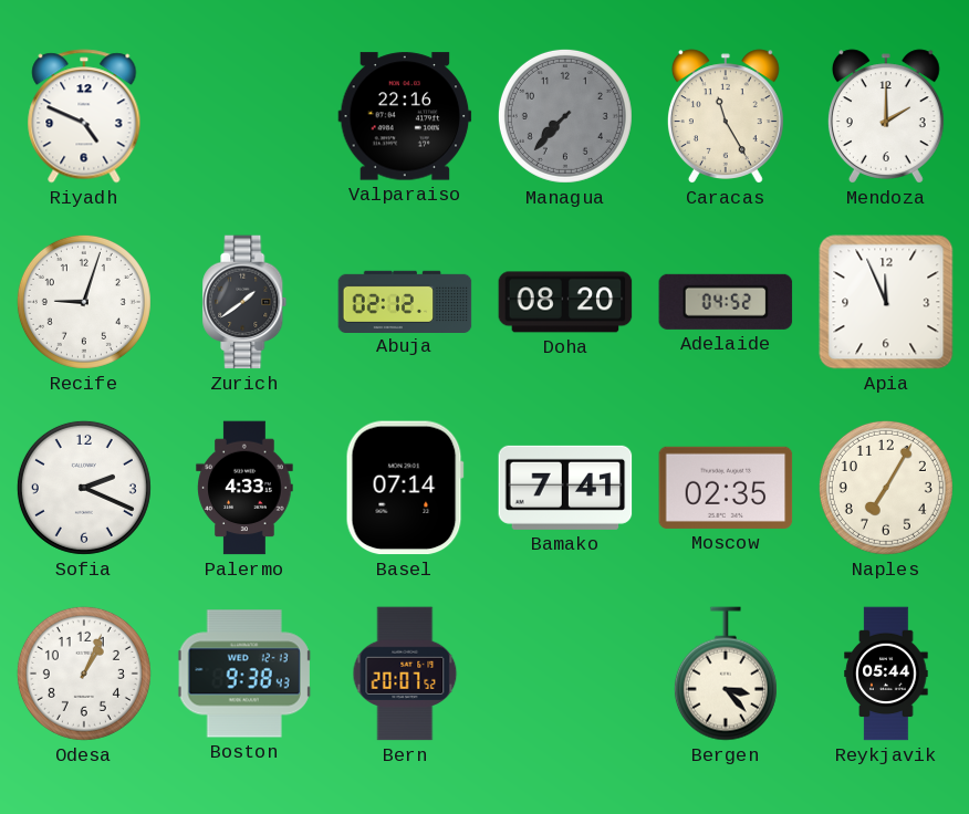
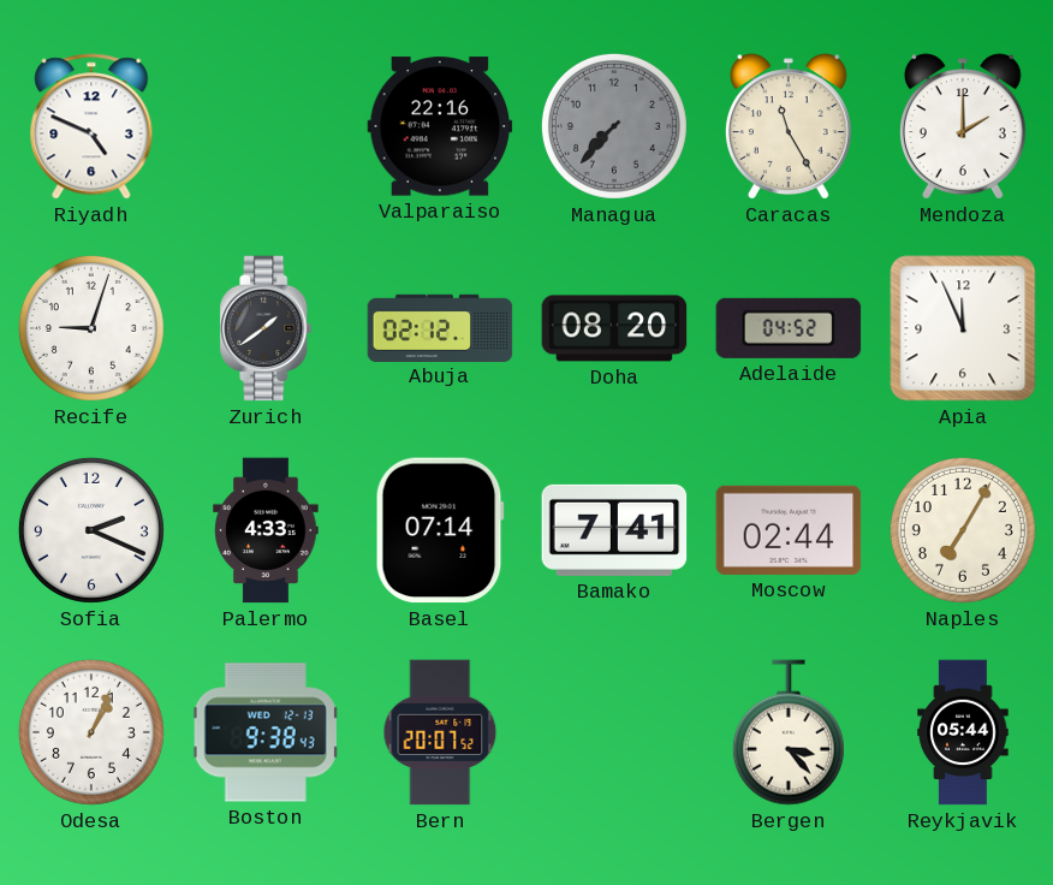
Moscow: 02:35 -> 02:44
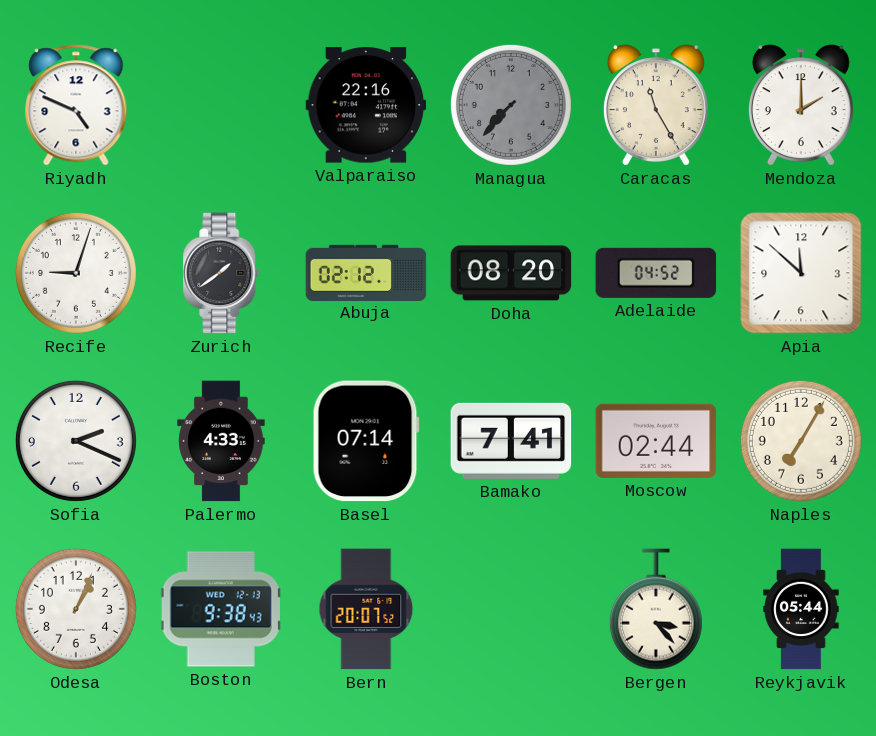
Apia: 11:56 -> 11:52
